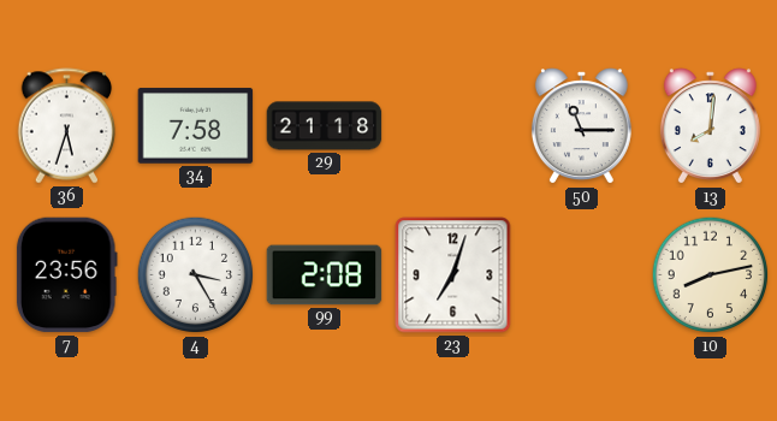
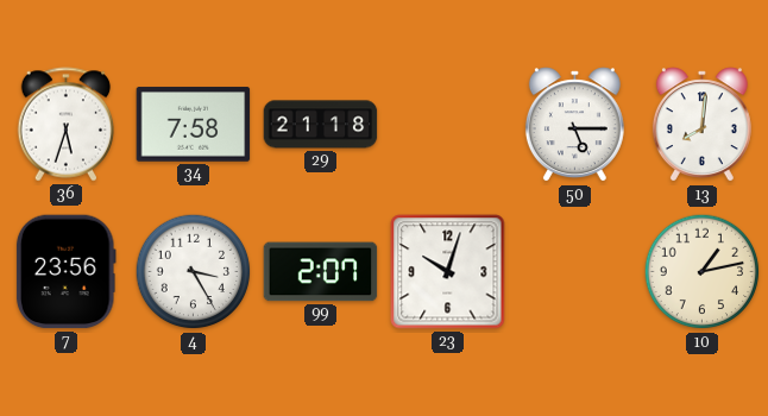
50: 11:15 -> 5:15
99: 2:08 -> 2:07
23: 7:03 -> 10:03
10: 8:13 -> 1:13
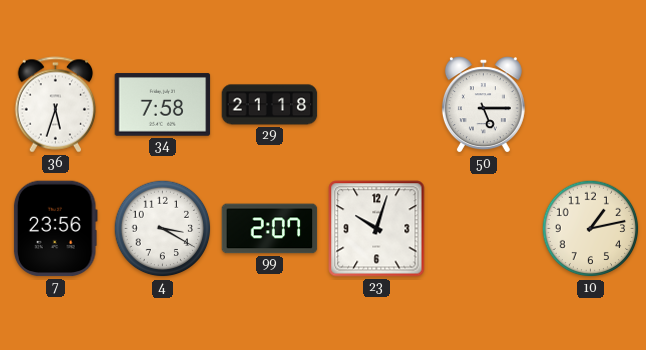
13: 8:01 -> none
4: 3:25 -> 3:20
